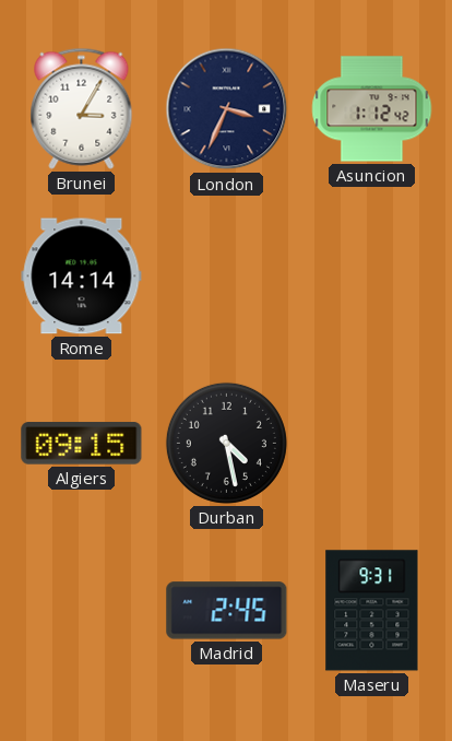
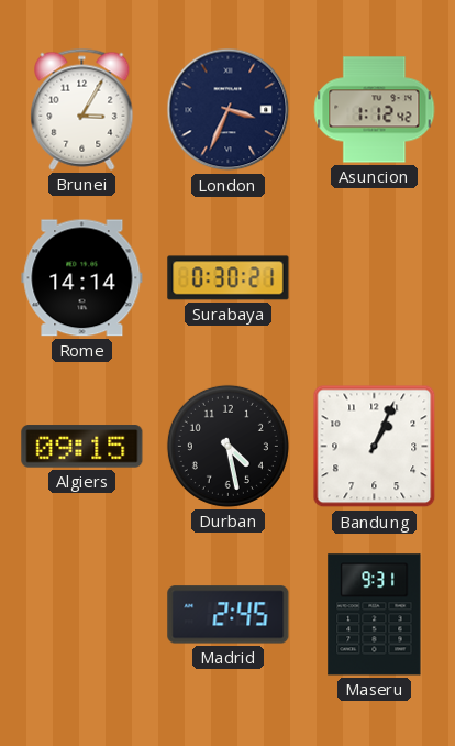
Surabaya: none -> 0:30
Bandung: none -> 1:04
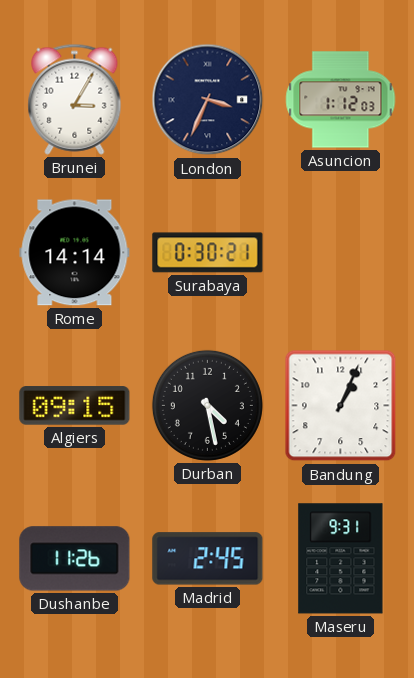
Asuncion: 1:12:42 -> 1:12:03
Dushanbe: none -> 11:26
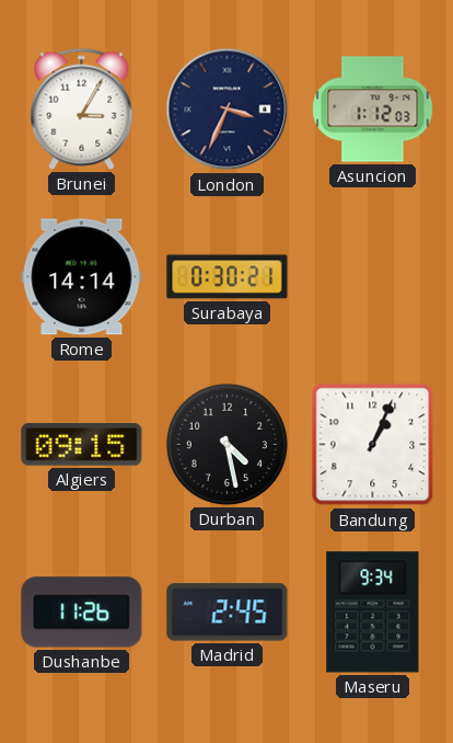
Maseru: 9:31 -> 9:34
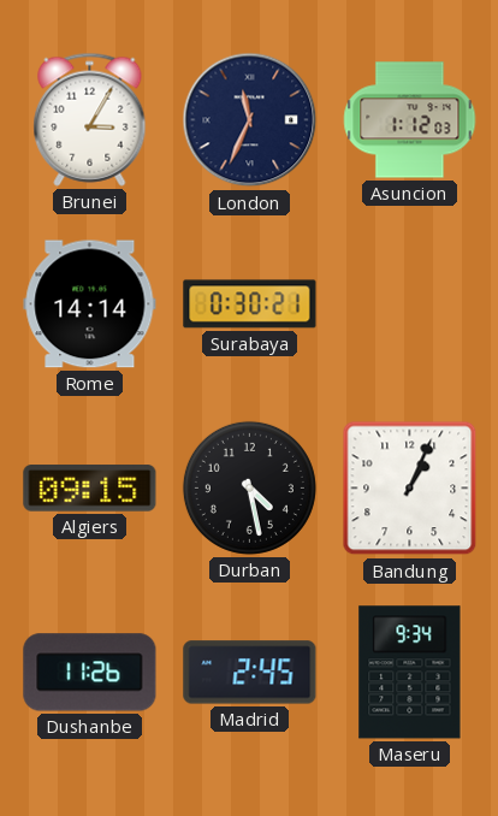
London: 3:34 -> 11:34
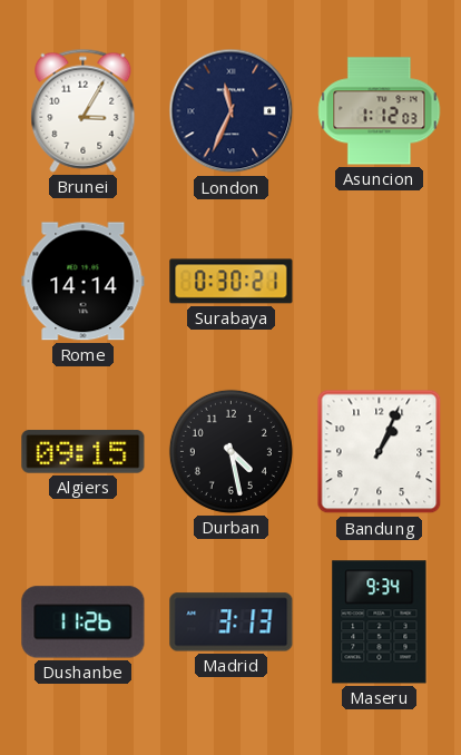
Madrid: 2:45 -> 3:13
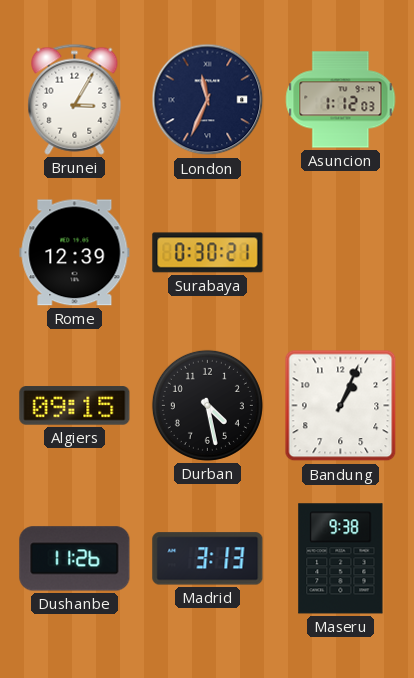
Rome: 14:14 -> 12:39
Maseru: 9:34 -> 9:38
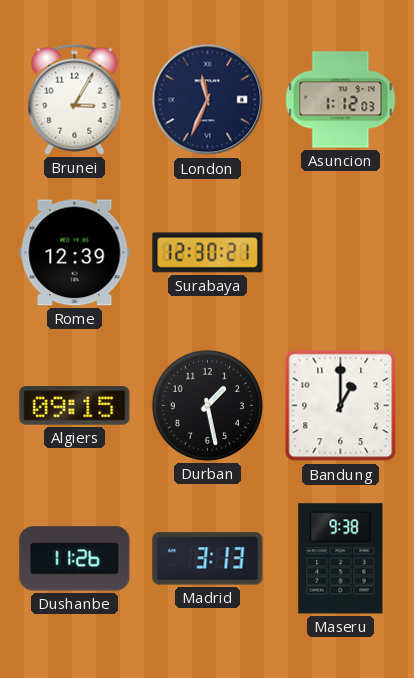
Surabaya: 0:30 -> 12:30
Durban: 4:28 -> 1:28
Bandung: 1:04 -> 1:00
